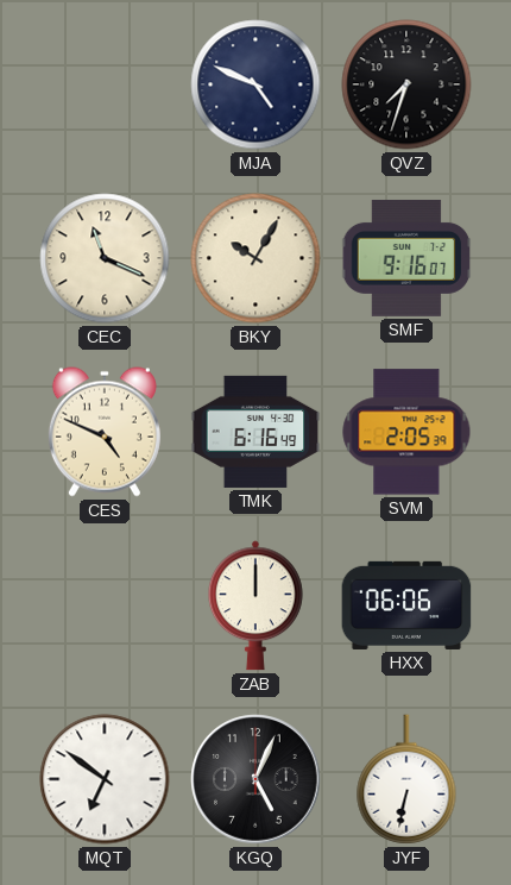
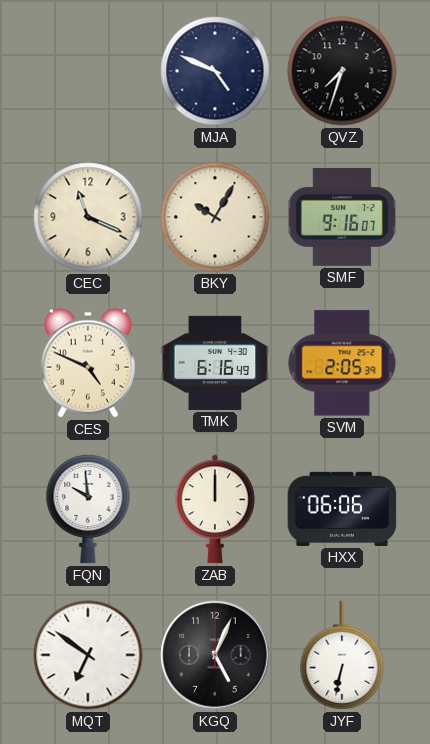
FQN: none -> 9:59
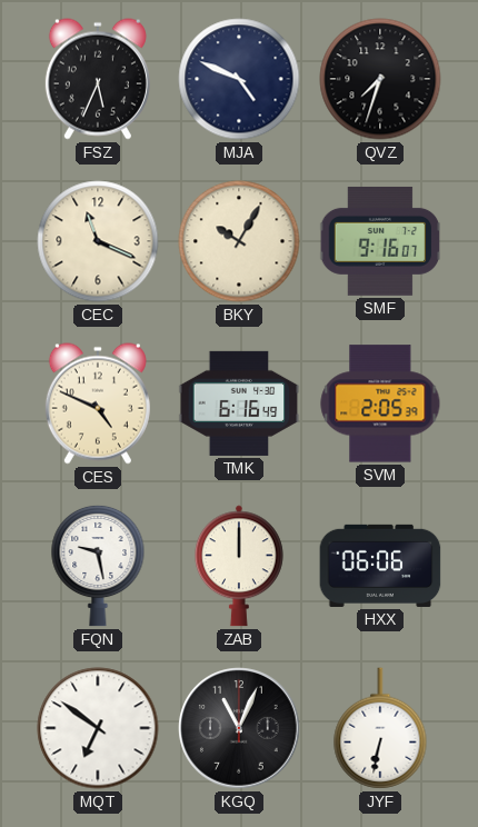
FSZ: none -> 5:34
FQN: 9:59 -> 9:28
KGQ: 5:04 -> 11:04
